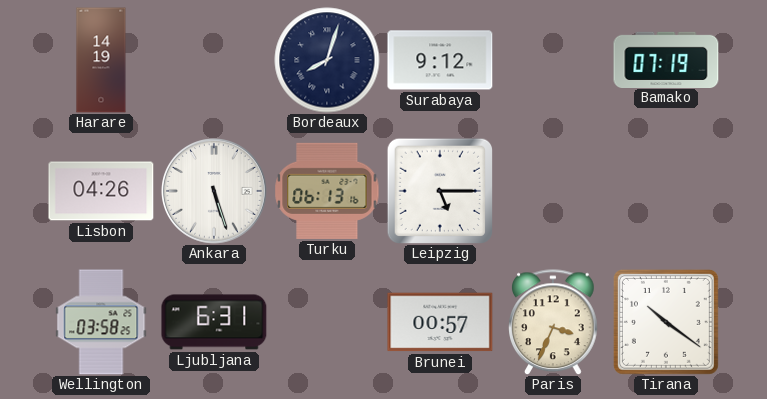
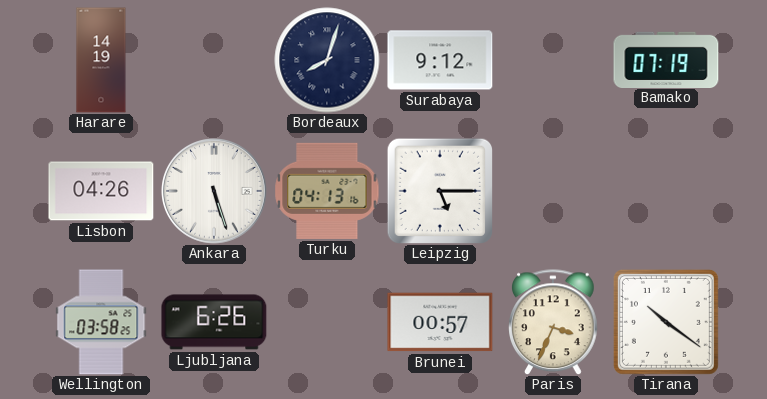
Turku: 06:13 -> 04:13
Ljubljana: 6:31 -> 6:26
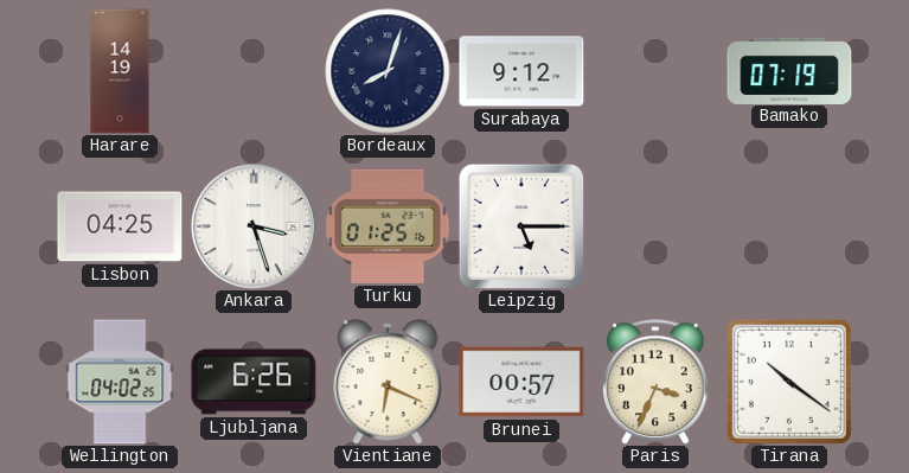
Lisbon: 04:26 -> 04:25
Ankara: 5:27 -> 3:27
Turku: 04:13 -> 01:25
Wellington: 03:58 -> 04:02
Vientiane: none -> 6:19
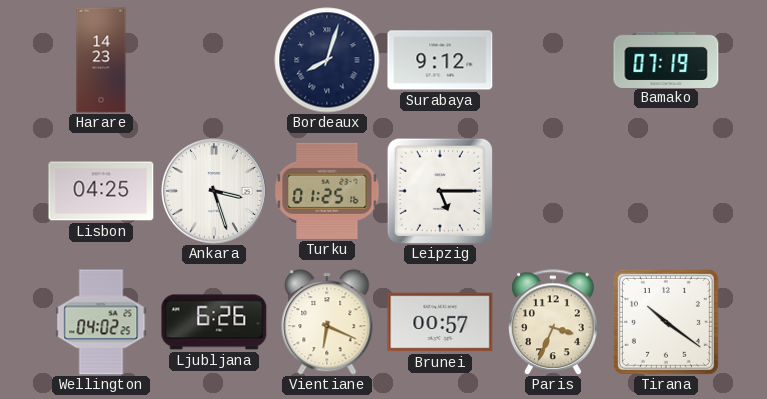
Harare: 14:19 -> 14:23
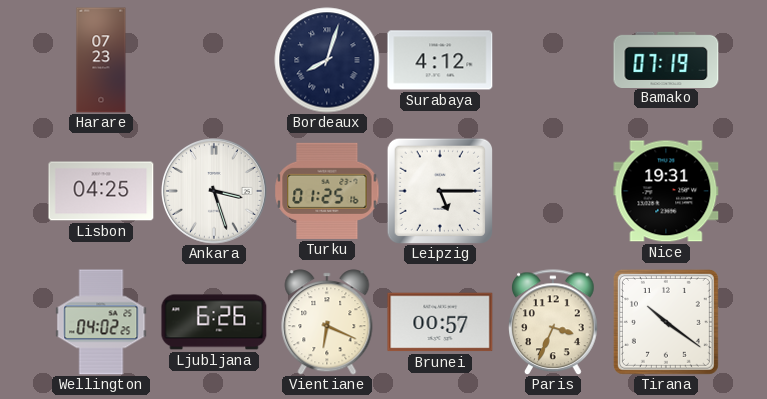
Harare: 14:23 -> 07:23
Surabaya: 9:12 -> 4:12
Nice: none -> 19:31
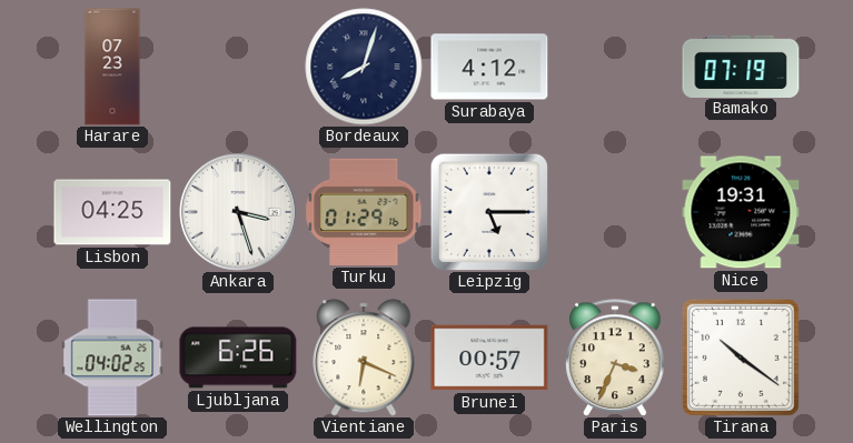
Turku: 01:25 -> 01:29
